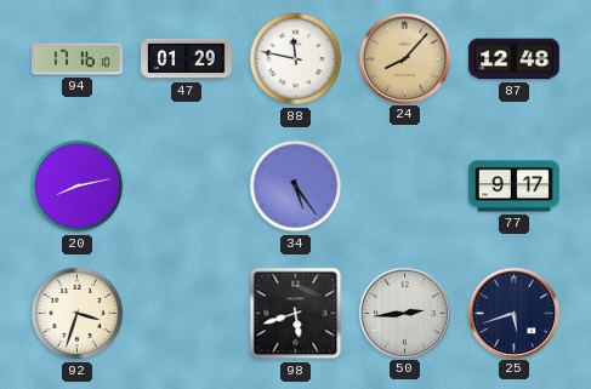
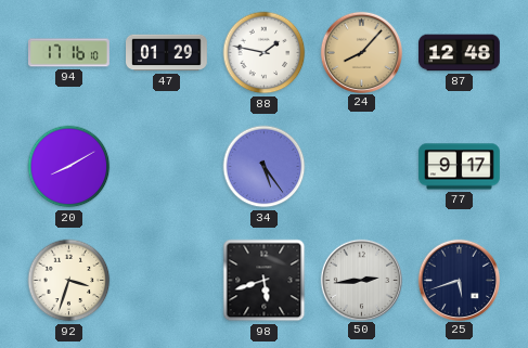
88: 11:47 -> 1:47
20: 8:13 -> 8:10
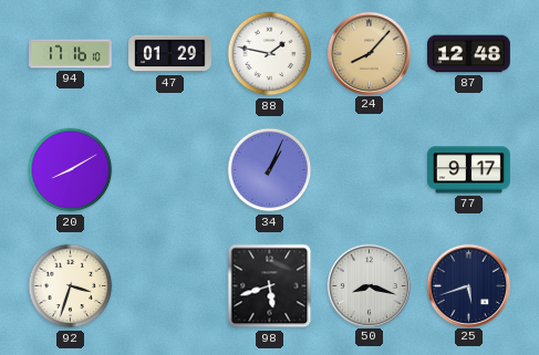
34: 5:24 -> 1:04
50: 2:44 -> 8:18
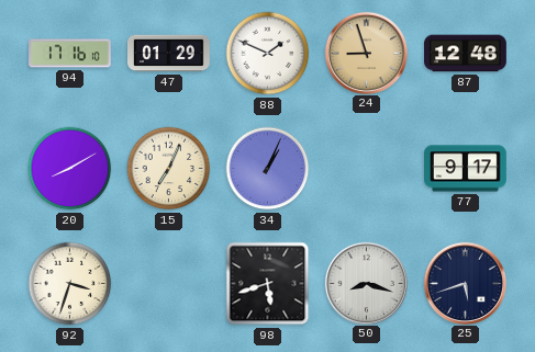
88: 1:47 -> 1:49
24: 8:07 -> 8:57
15: none -> 7:04
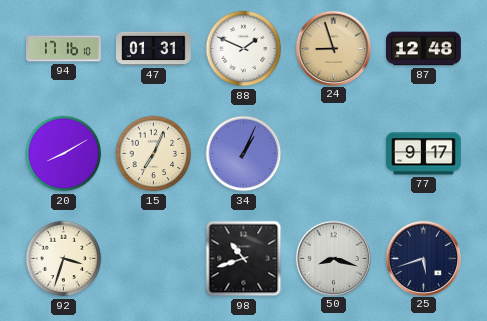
47: 01:29 -> 01:31
98: 5:42 -> 10:42
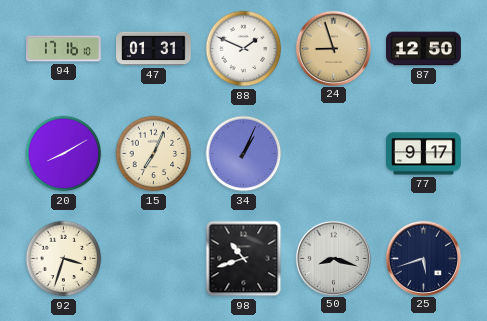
87: 12:48 -> 12:50
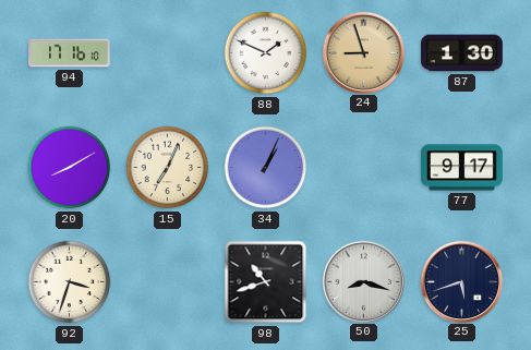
47: 01:31 -> none
87: 12:50 -> 1:30
